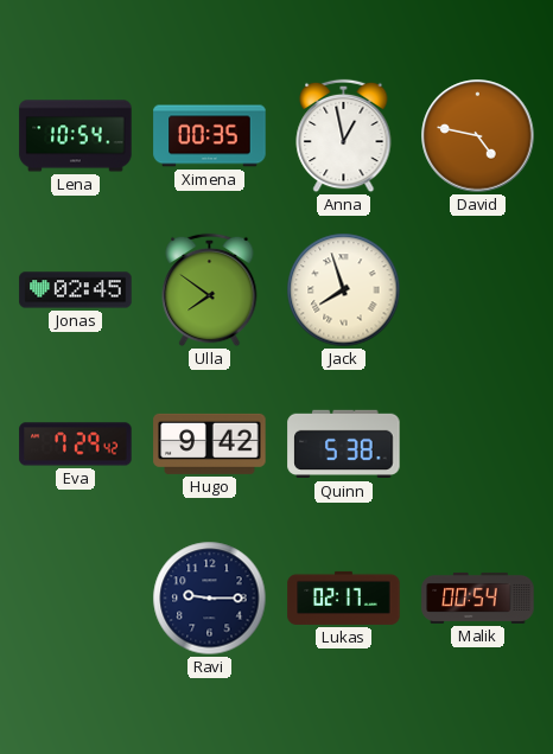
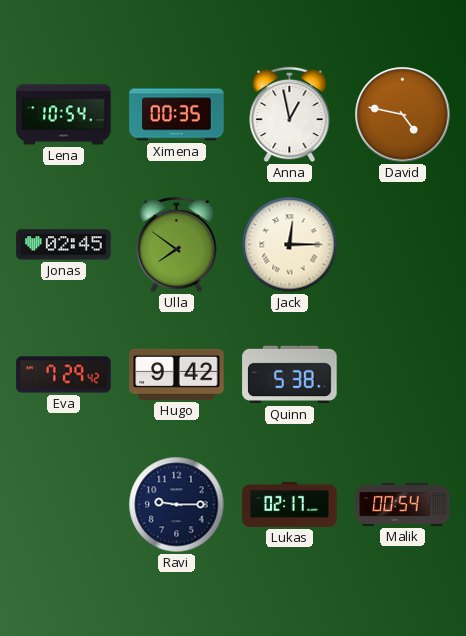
Jack: 7:57 -> 12:15
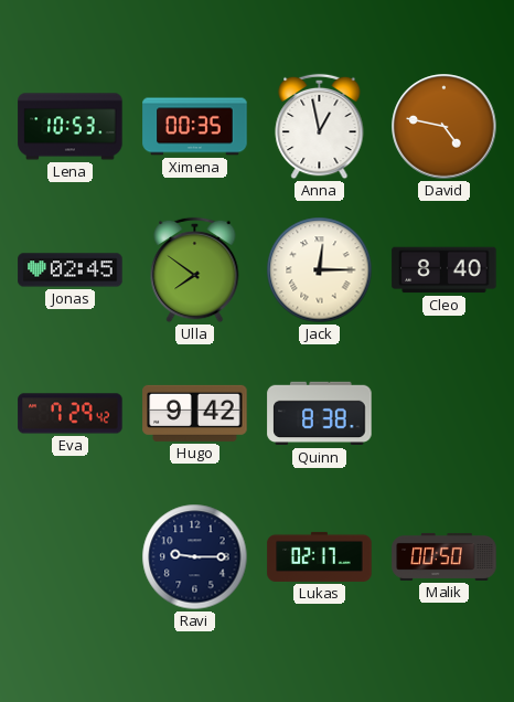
Lena: 10:54 -> 10:53
Cleo: none -> 8:40
Quinn: 5:38 -> 8:38
Malik: 00:54 -> 00:50
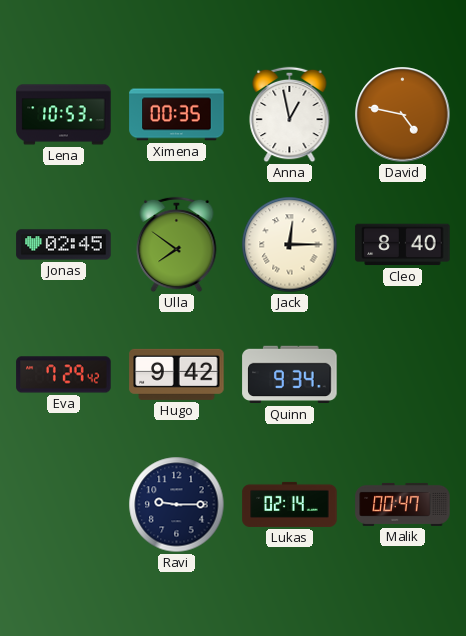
Quinn: 8:38 -> 9:34
Lukas: 02:17 -> 02:14
Malik: 00:50 -> 00:47
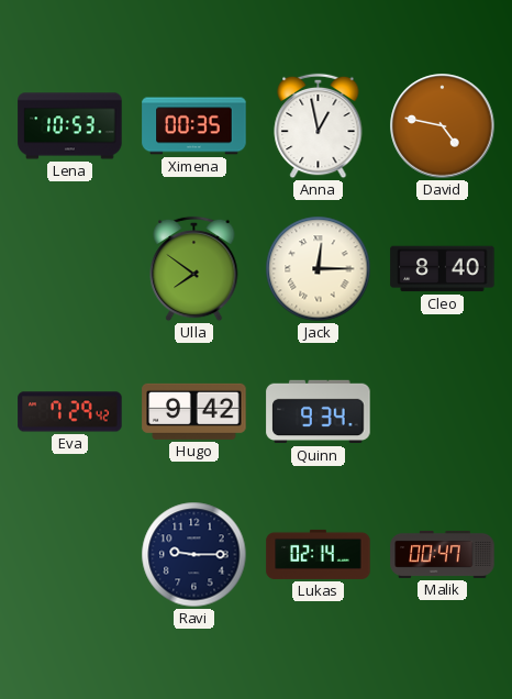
Jonas: 02:45 -> none
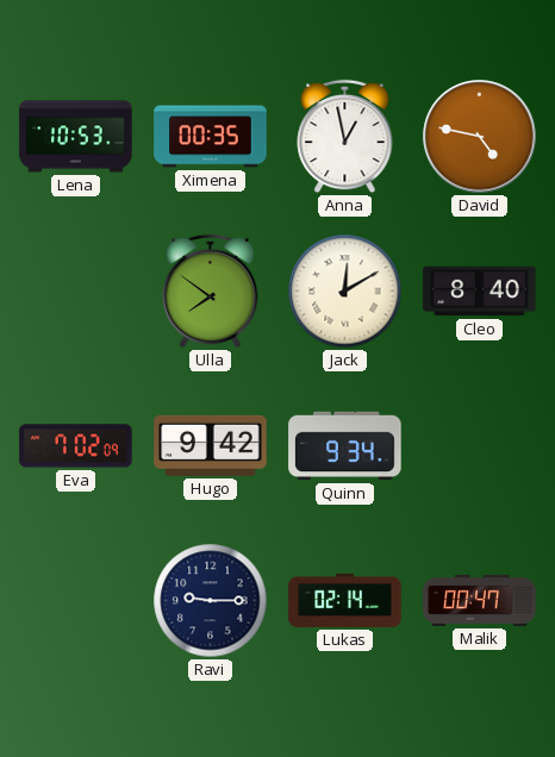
Jack: 12:15 -> 12:10
Eva: 7:29 -> 7:02
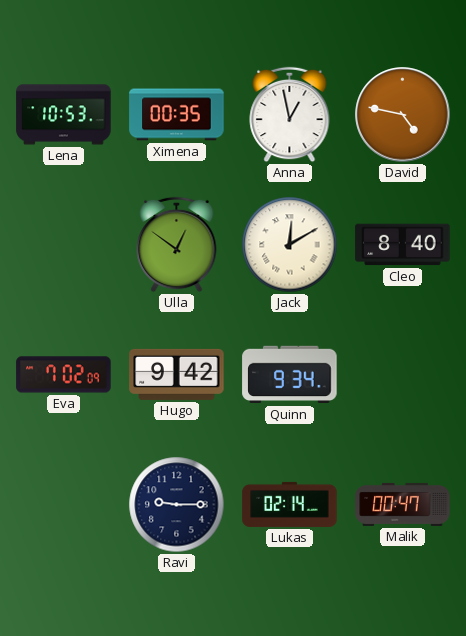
Ulla: 7:51 -> 12:51
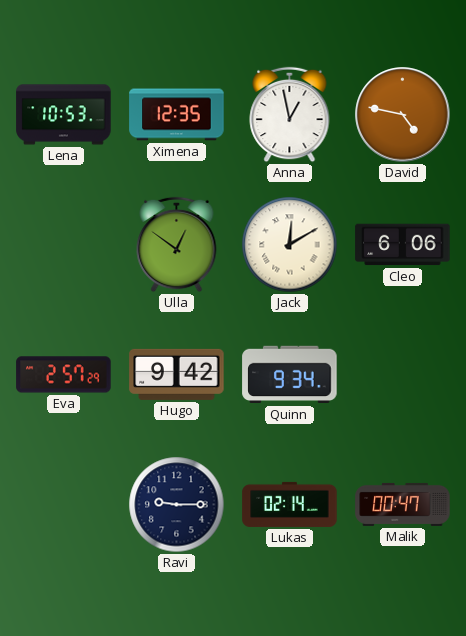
Ximena: 00:35 -> 12:35
Cleo: 8:40 -> 6:06
Eva: 7:02 -> 2:57
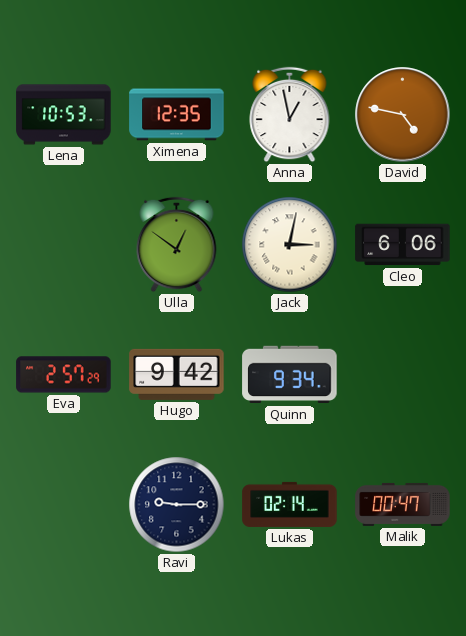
Jack: 12:10 -> 3:02
